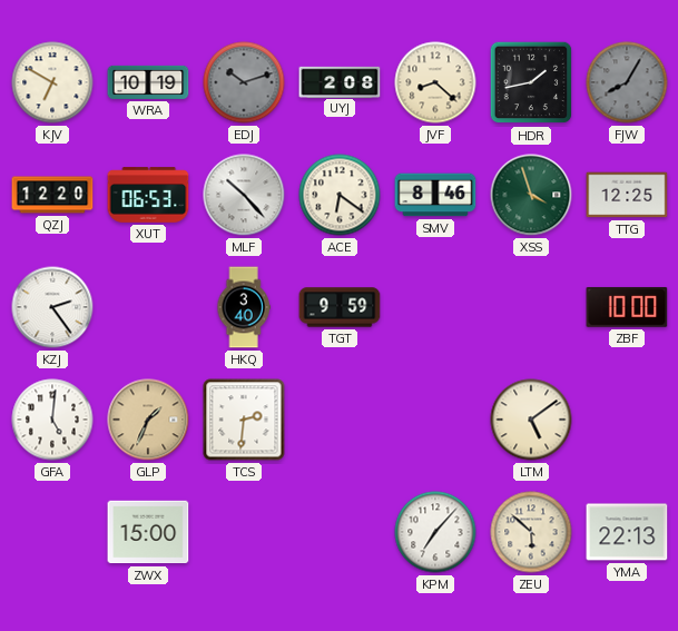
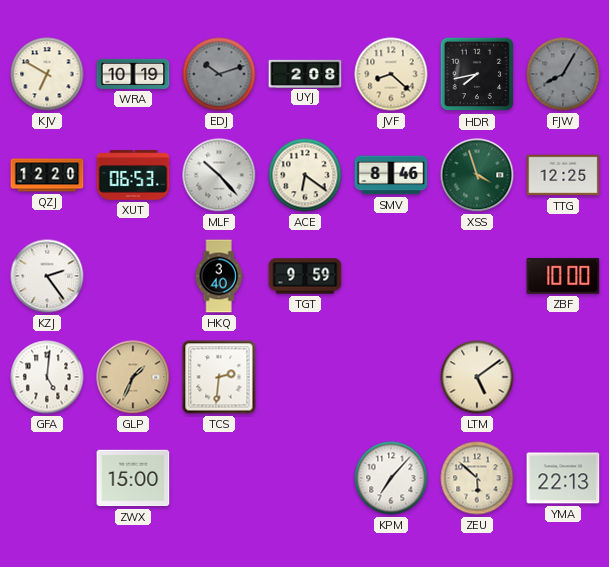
HDR: 1:43 -> 7:43
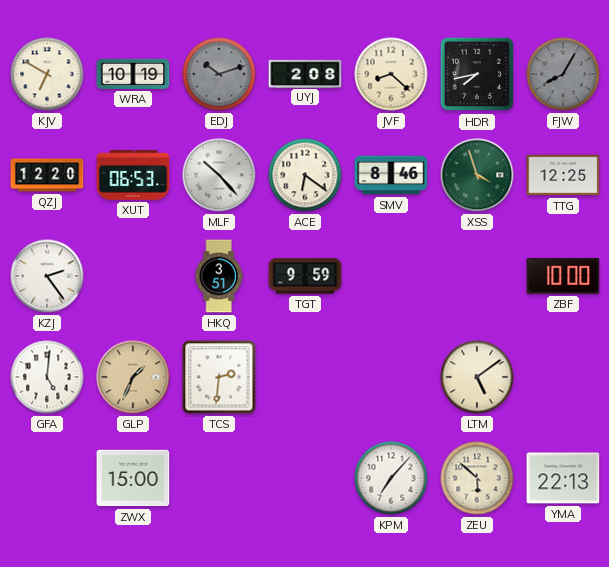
HKQ: 3:40 -> 3:51
